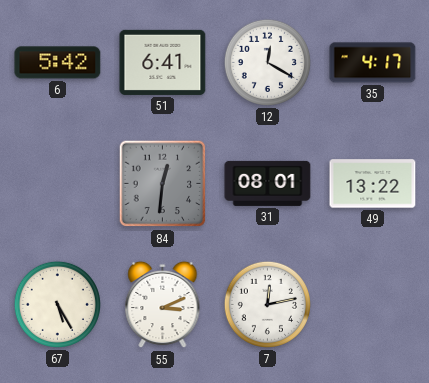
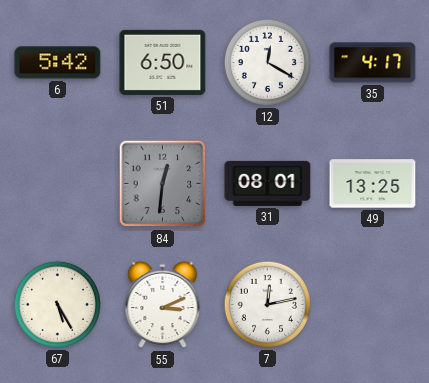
51: 6:41 -> 6:50
49: 13:22 -> 13:25
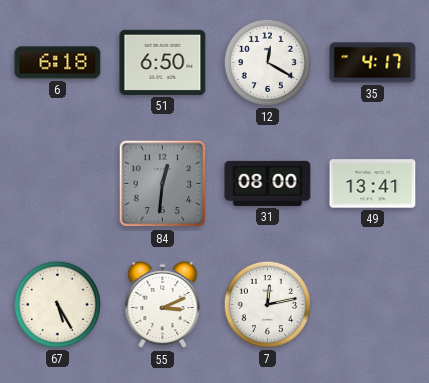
6: 5:42 -> 6:18
31: 08:01 -> 08:00
49: 13:25 -> 13:41
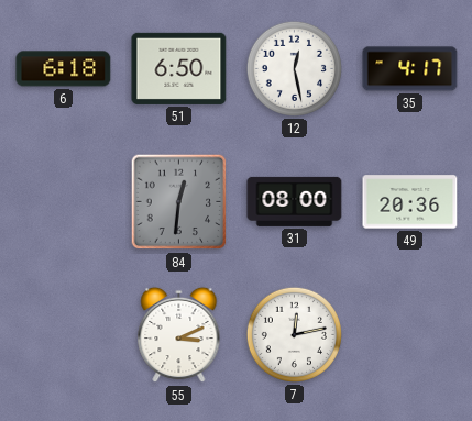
12: 12:20 -> 12:28
49: 13:41 -> 20:36
67: 5:25 -> none
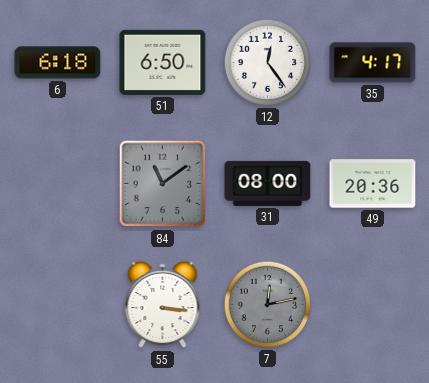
12: 12:28 -> 12:24
84: 12:31 -> 11:09
55: 3:11 -> 3:16
7 dial: white -> grey
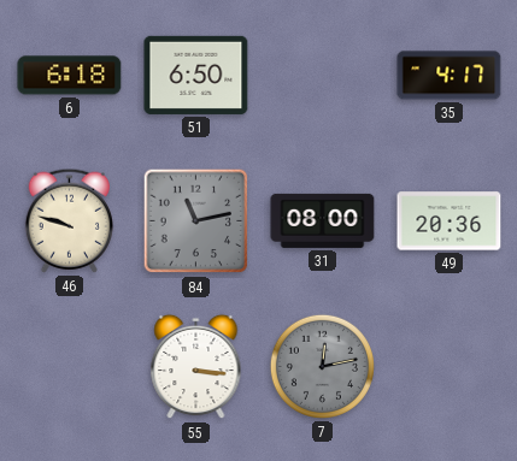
12: 12:24 -> none
46: none -> 9:48
84: 11:09 -> 11:13
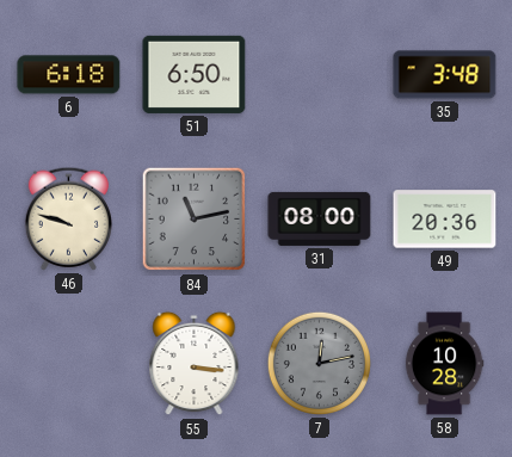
35: 4:17 -> 3:48
58: none -> 10:28
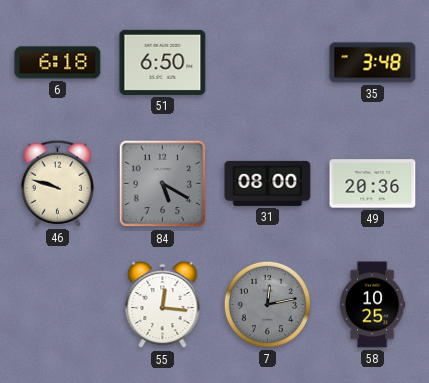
84: 11:13 -> 5:20
55: 3:16 -> 12:16
58: 10:28 -> 10:25
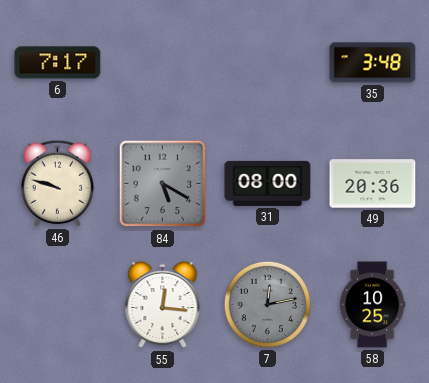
6: 6:18 -> 7:17
51: 6:50 -> none
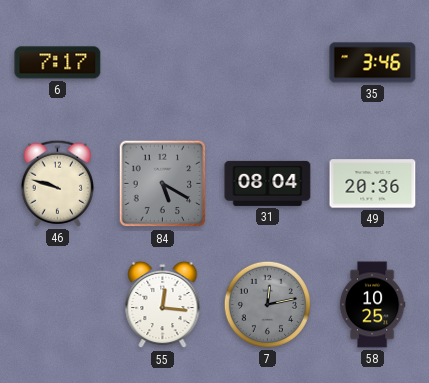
35: 3:48 -> 3:46
31: 08:00 -> 08:04
